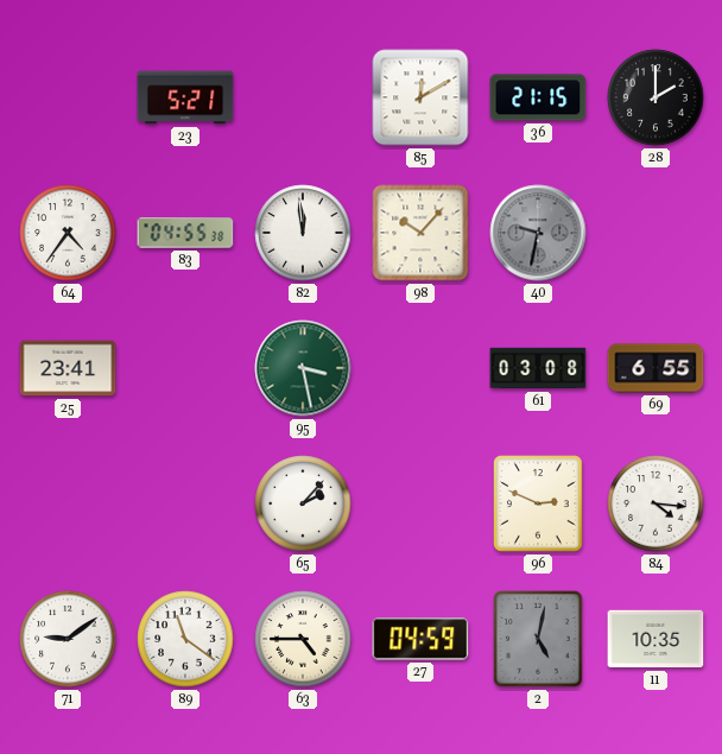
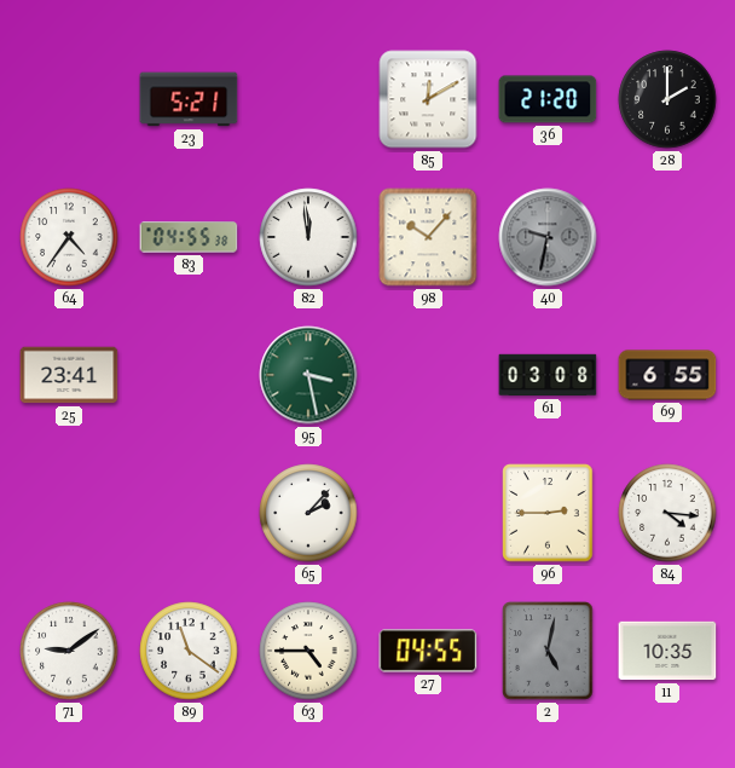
36: 21:15 -> 21:20
96: 2:49 -> 2:45
27: 04:59 -> 04:55
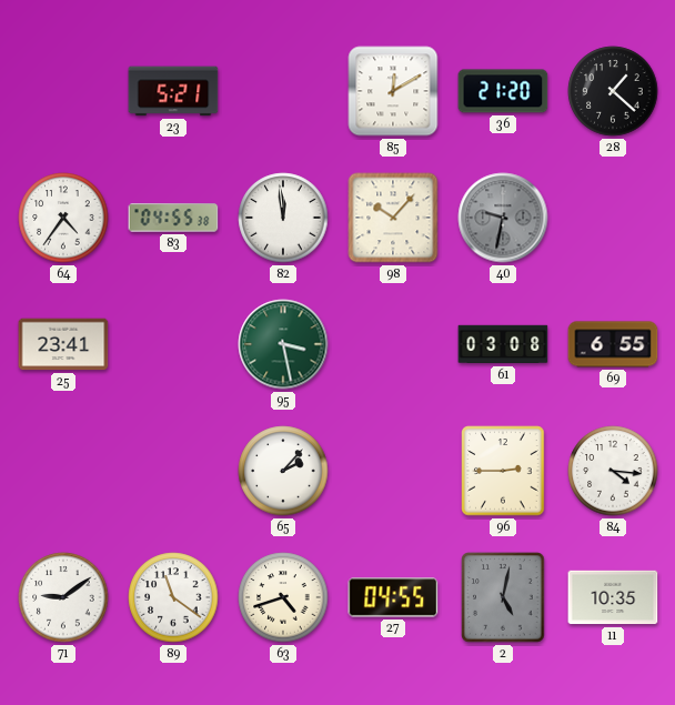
28: 2:00 -> 1:22
63: 4:45 -> 4:42
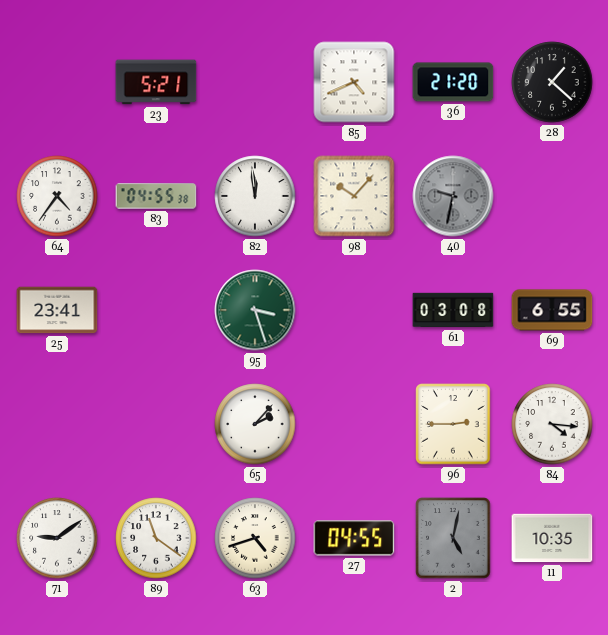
85: 12:10 -> 4:41
95: 3:28 -> 3:27
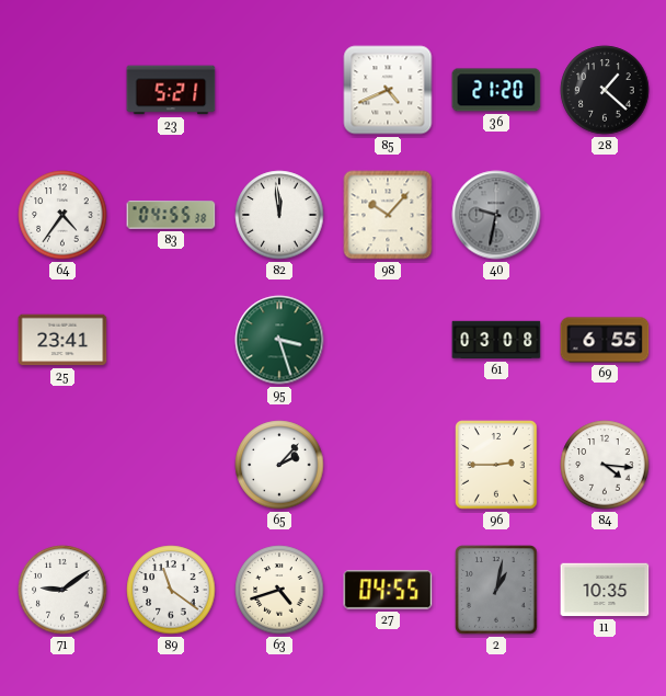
2: 5:02 -> 1:02
